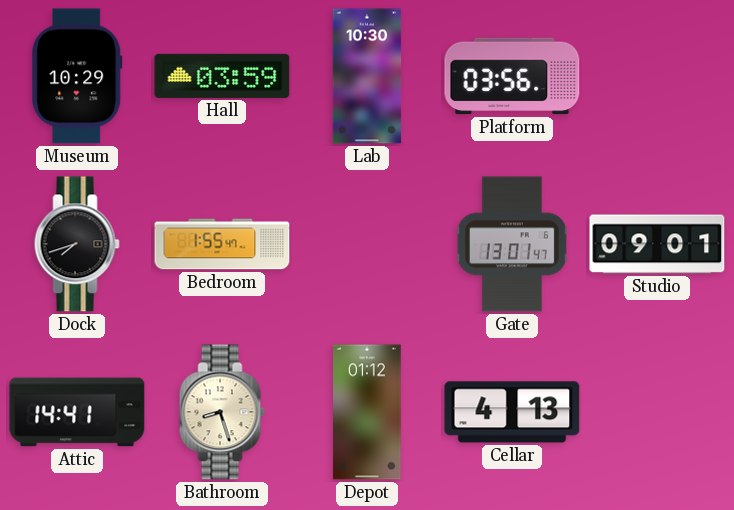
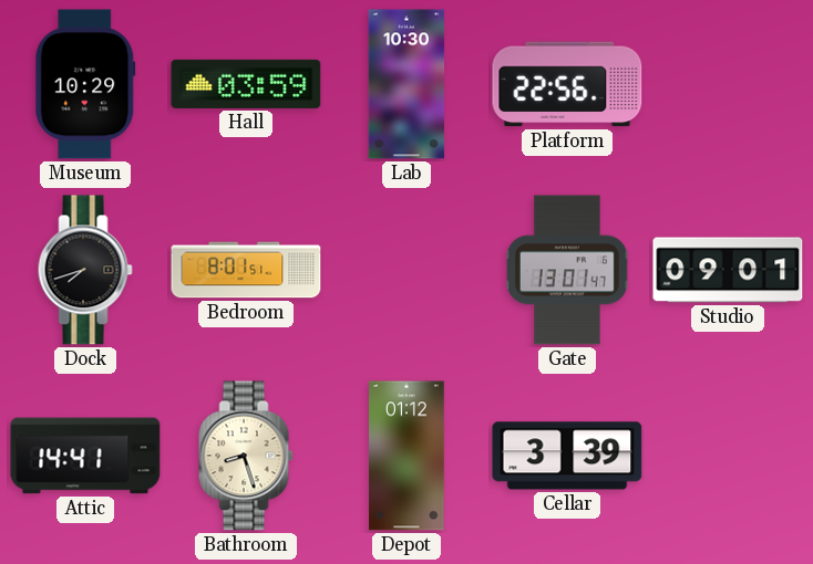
Platform: 03:56 -> 22:56
Bedroom: 1:55 -> 8:01
Cellar: 4:13 -> 3:39
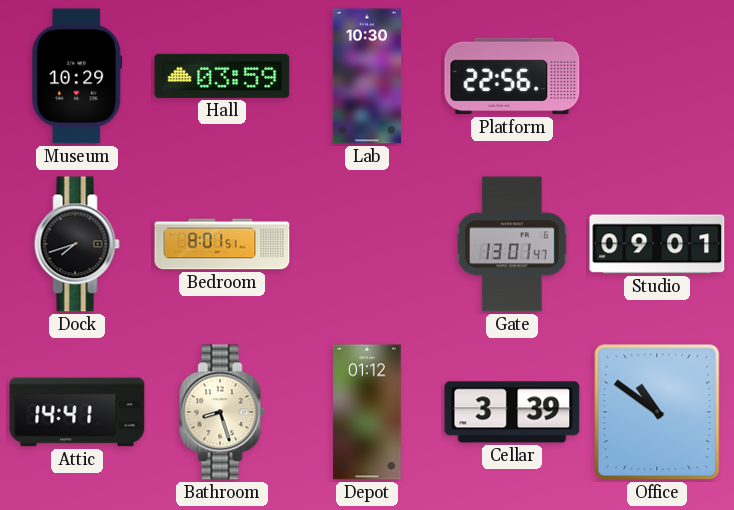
Office: none -> 10:51
